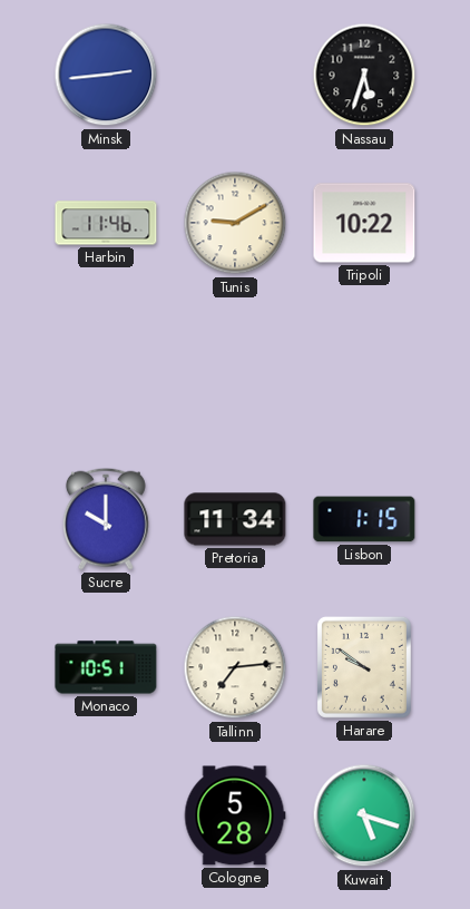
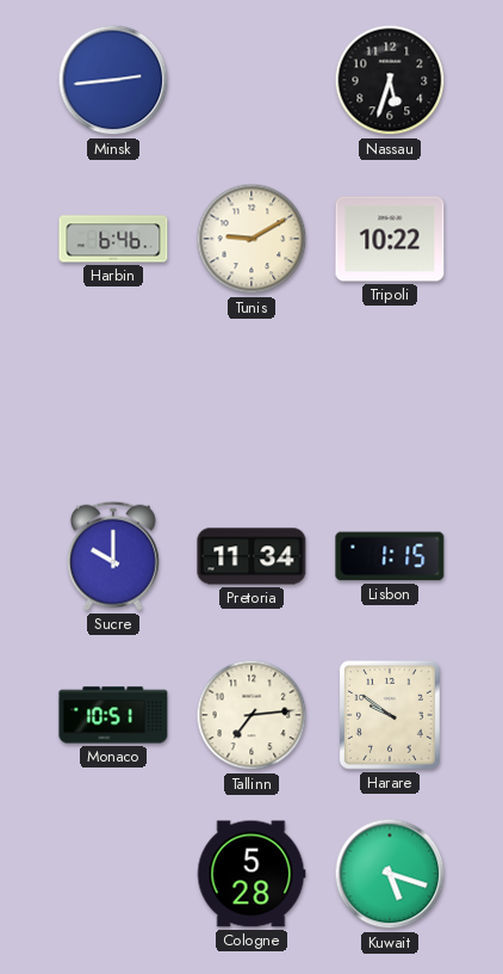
Harbin: 11:46 -> 6:46
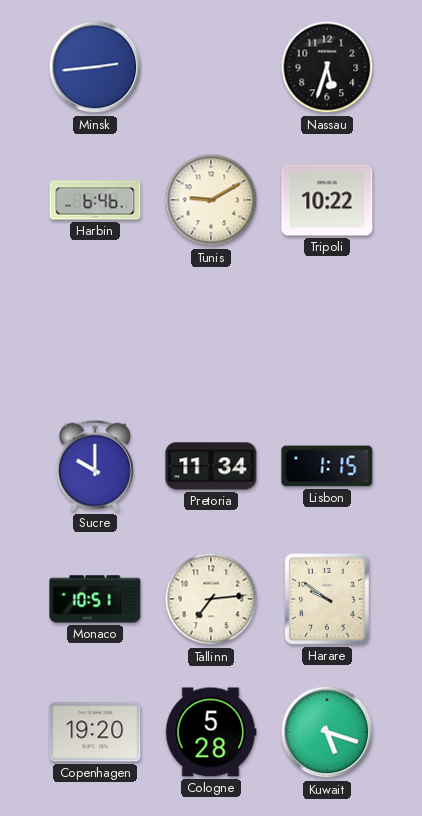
Copenhagen: none -> 19:20
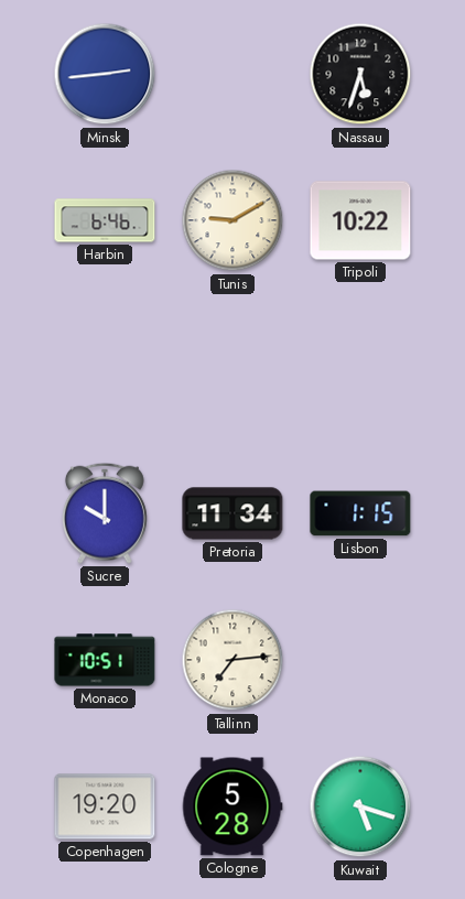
Harare: 9:51 -> none
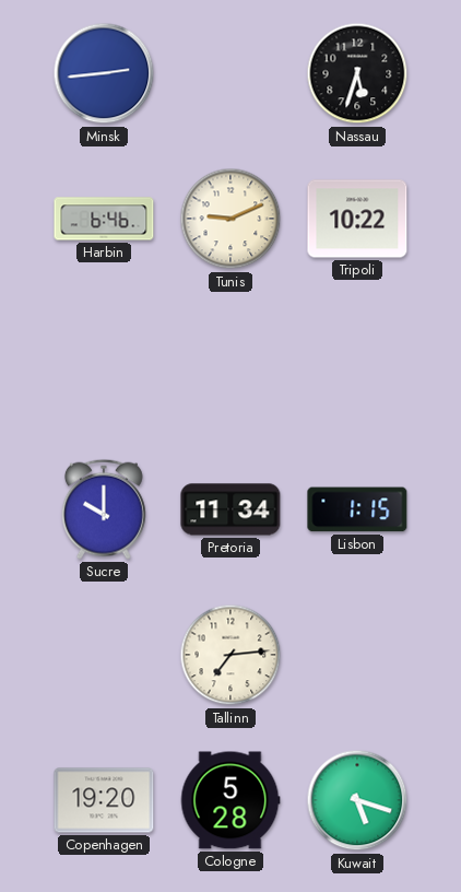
Tunis: 9:10 -> 9:11
Monaco: 10:51 -> none
